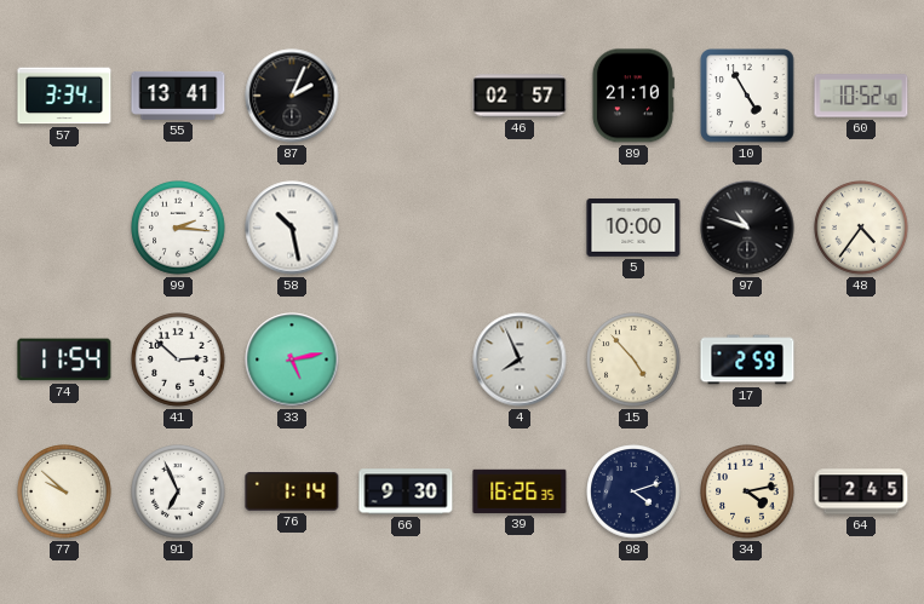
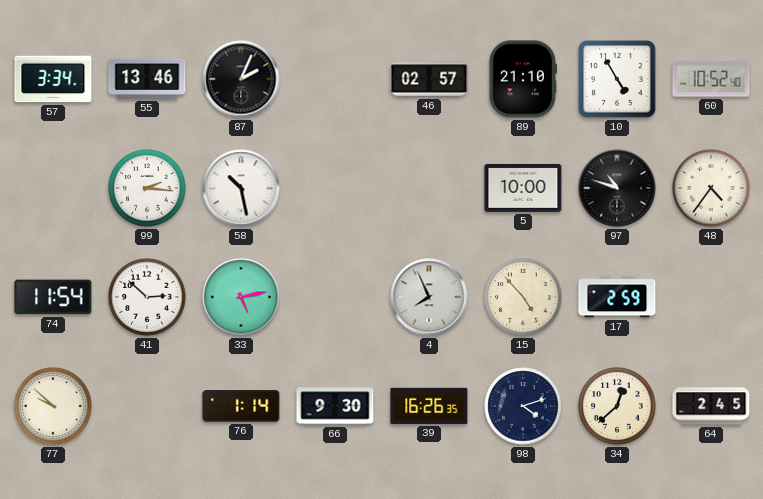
55: 13:41 -> 13:46
91: 6:56 -> none
34: 4:13 -> 12:38
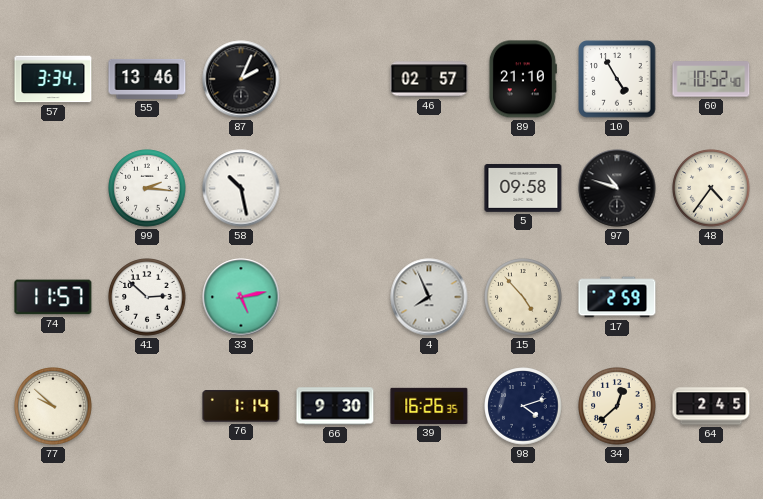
5: 10:00 -> 09:58
74: 11:54 -> 11:57
